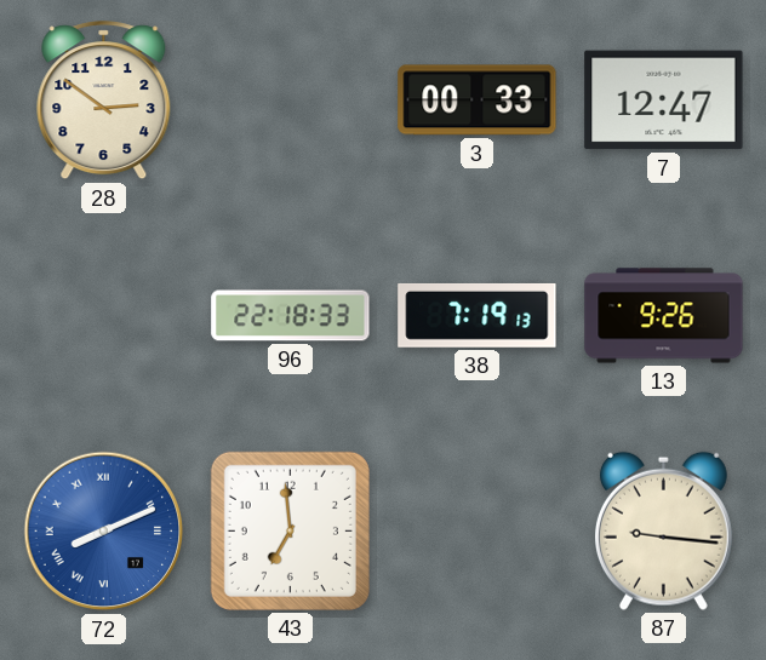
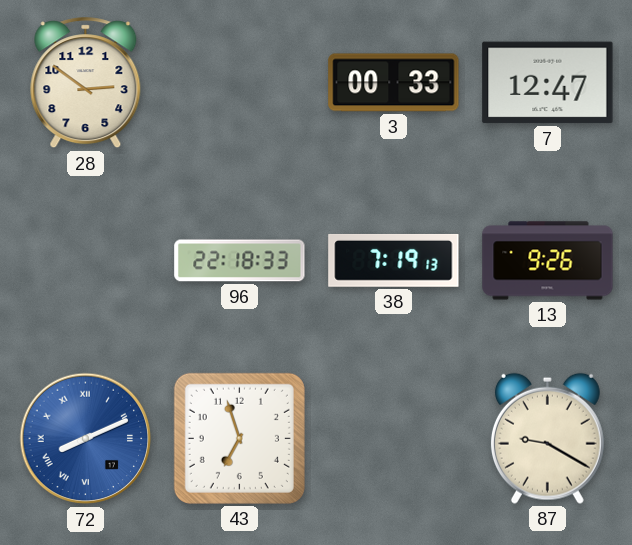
43: 6:59 -> 6:57
87: 9:16 -> 9:20
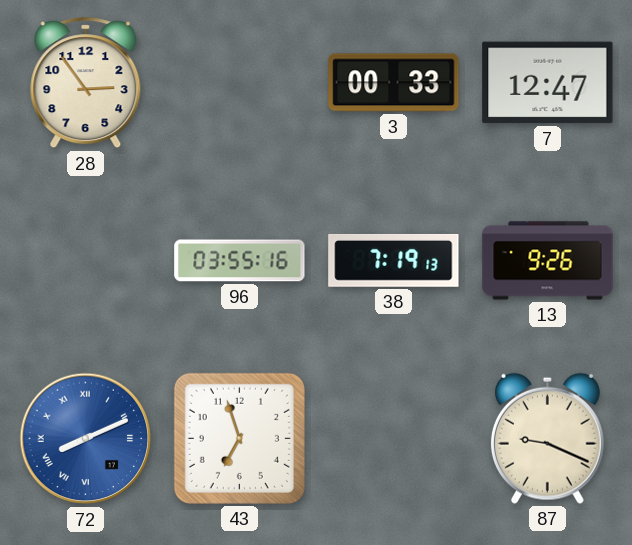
28: 2:51 -> 2:54
96: 22:18 -> 03:55
87: 9:20 -> 9:19
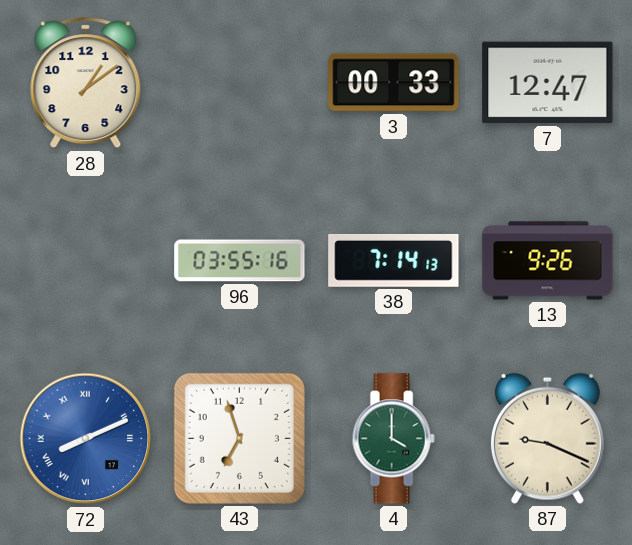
28: 2:54 -> 1:09
38: 7:19 -> 7:14
4: none -> 4:00
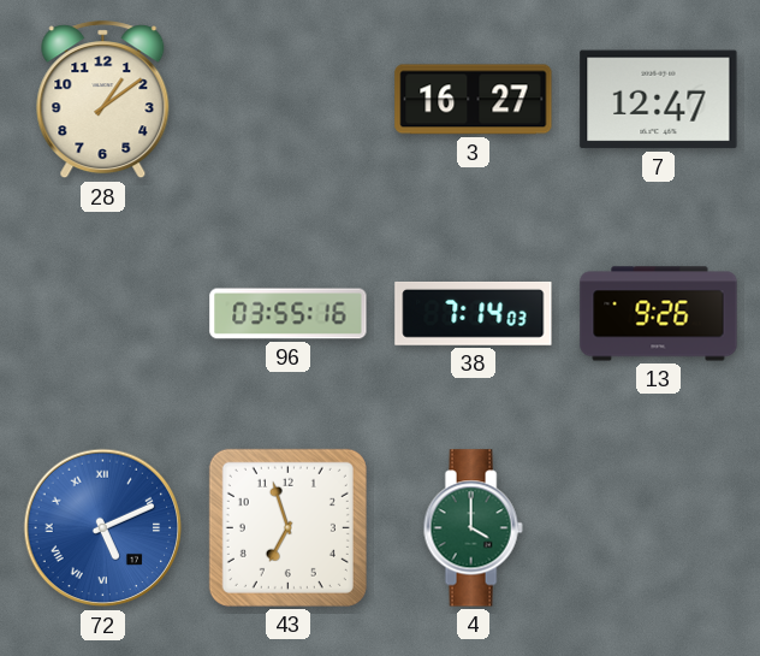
3: 00:33 -> 16:27
38: 7:14:13 -> 7:14:03
72: 8:11 -> 5:11
87: 9:19 -> none
